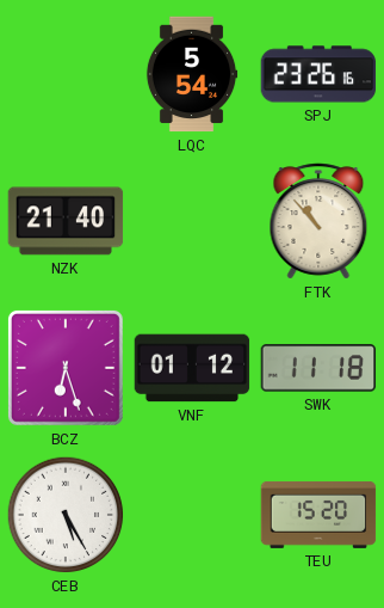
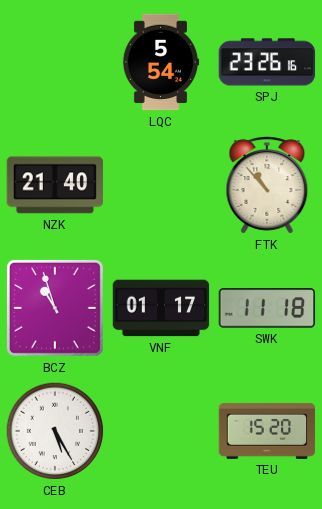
BCZ: 6:27 -> 10:57
VNF: 01:12 -> 01:17
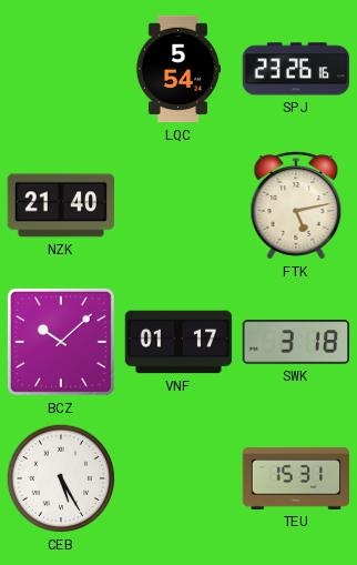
FTK: 10:53 -> 5:13
BCZ: 10:57 -> 10:08
SWK: 11:18 -> 3:18
TEU: 15:20 -> 15:31
